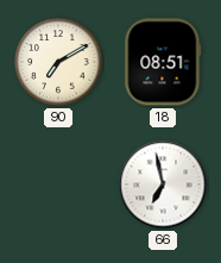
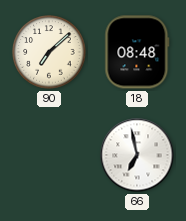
90: 7:10 -> 7:08
18: 08:51 -> 08:48
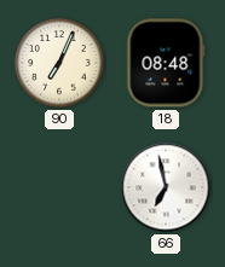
90: 7:08 -> 7:04
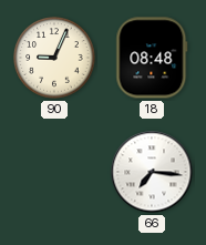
90: 7:04 -> 9:04
66: 6:58 -> 7:16
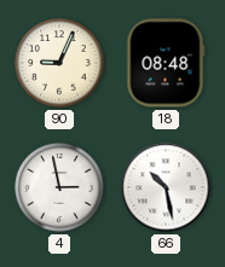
4: none -> 2:58
66: 7:16 -> 10:28
